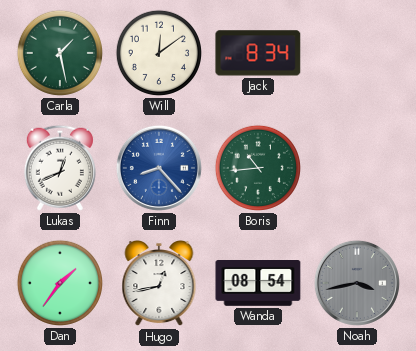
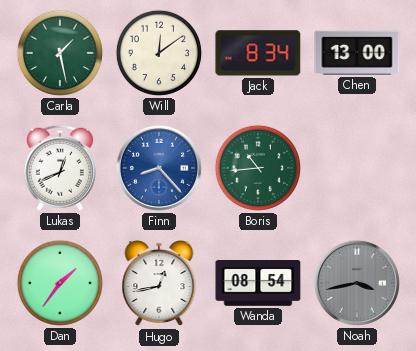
Chen: none -> 13:00
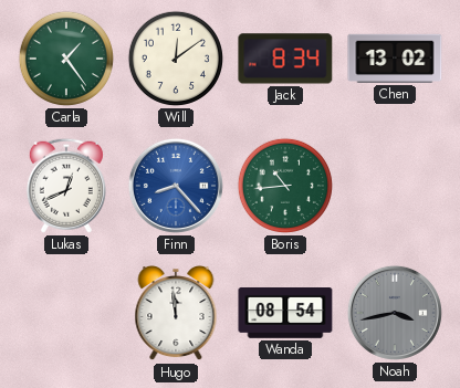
Carla: 1:28 -> 1:24
Chen: 13:00 -> 13:02
Dan: 1:36 -> none
Hugo: 12:43 -> 11:59
